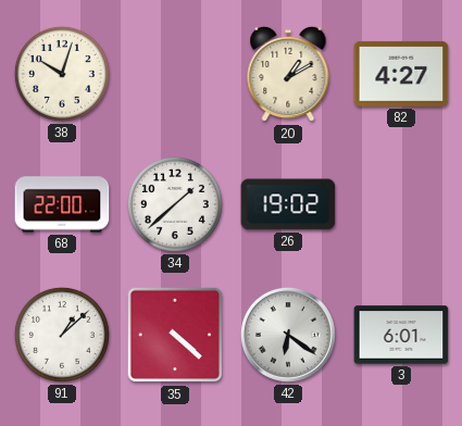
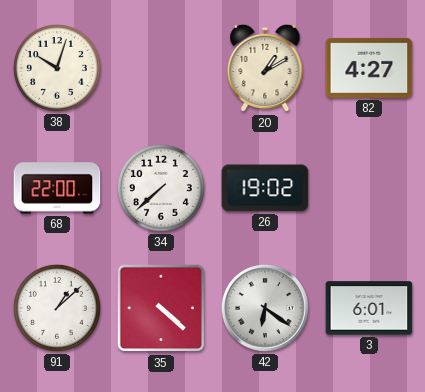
34: 1:38 -> 7:38
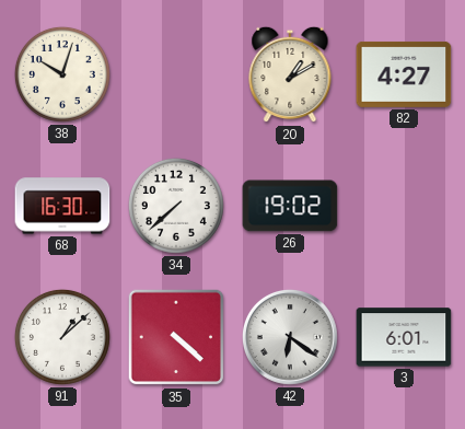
68: 22:00 -> 16:30
